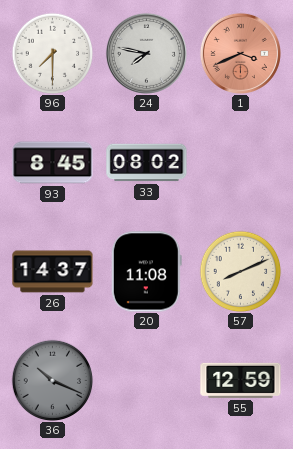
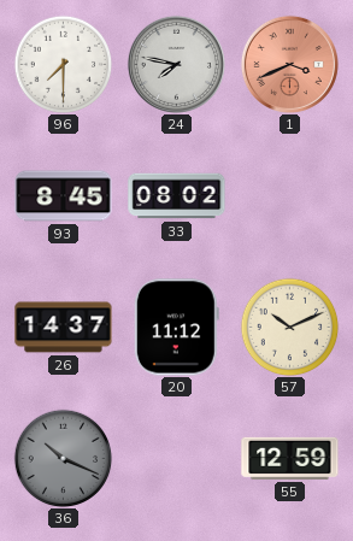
20: 11:08 -> 11:12
57: 8:11 -> 10:11
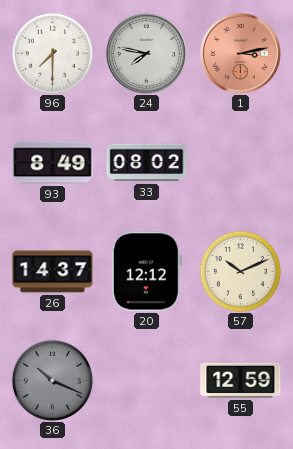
1: 3:41 -> 3:13
93: 8:45 -> 8:49
20: 11:12 -> 12:12
